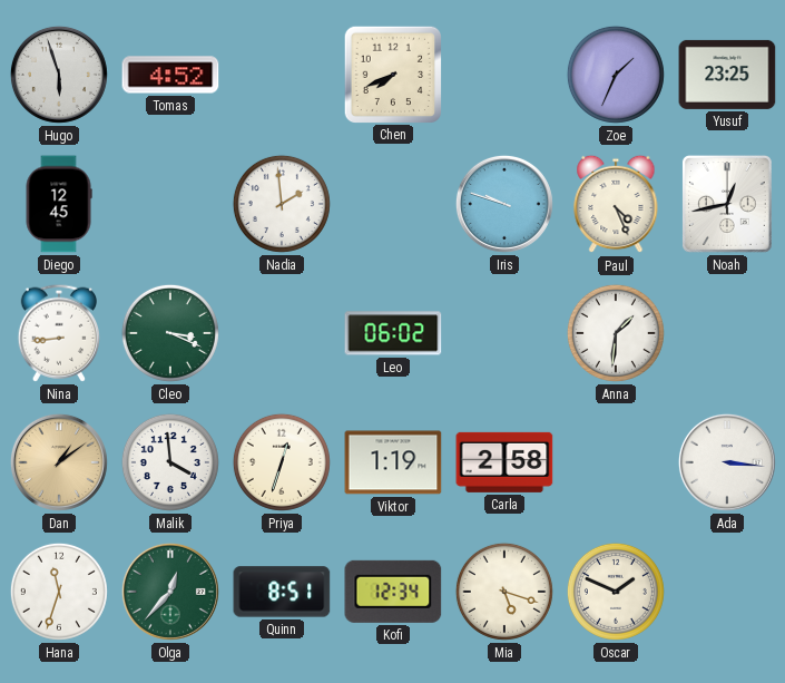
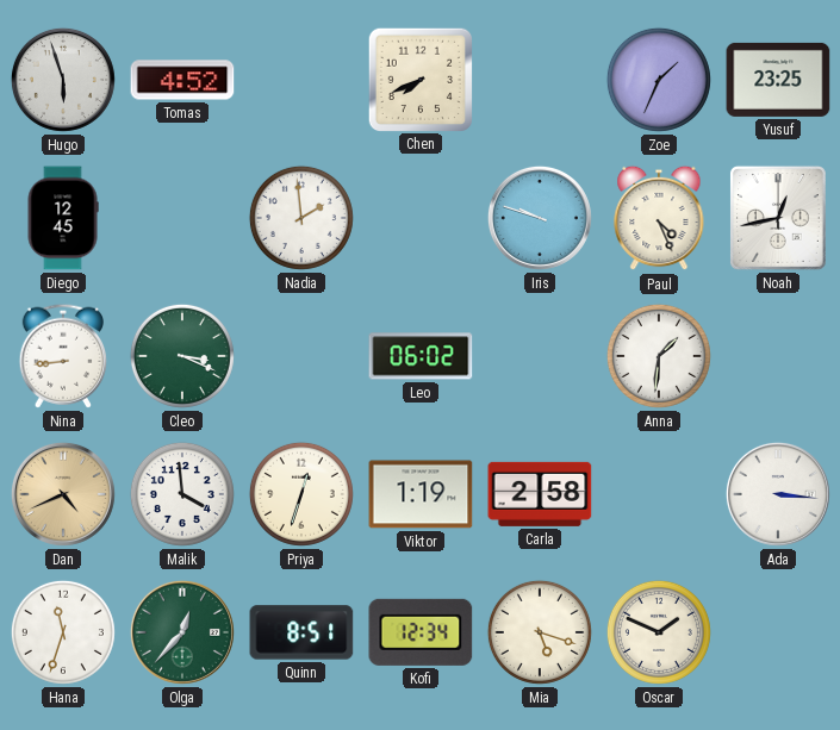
Dan: 1:09 -> 4:41
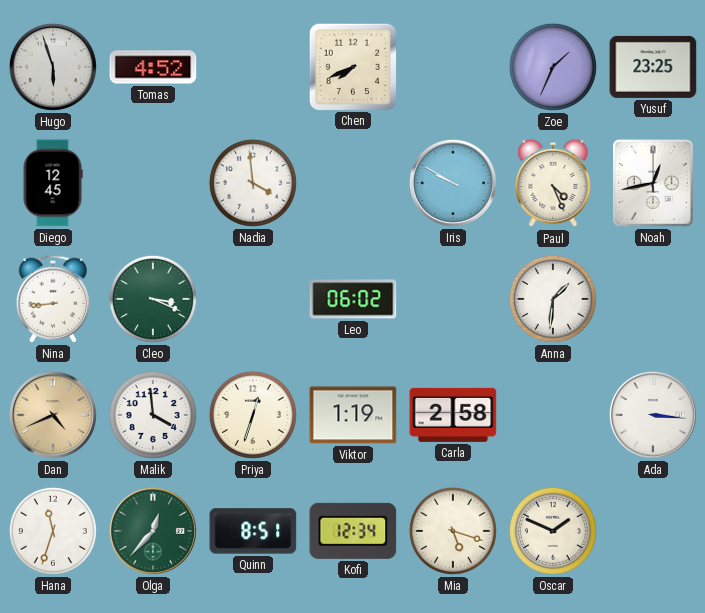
Nadia: 1:59 -> 3:59
Iris: 9:48 -> 9:50
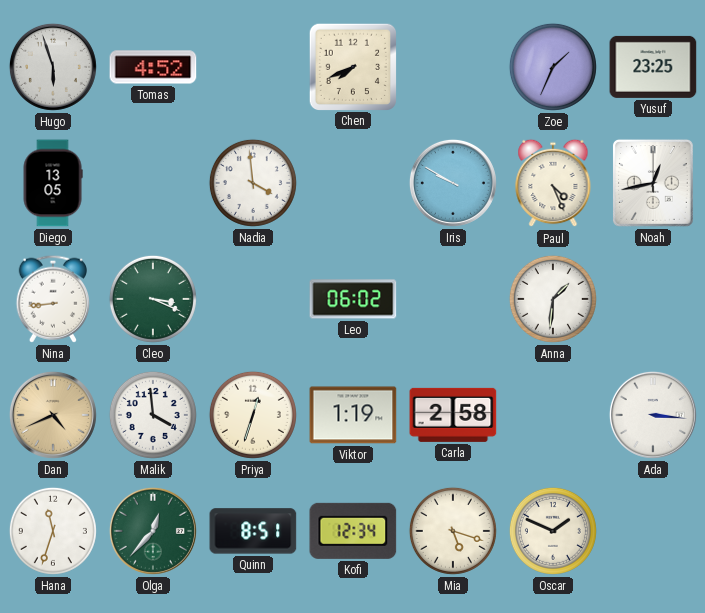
Diego: 12:45 -> 13:05
